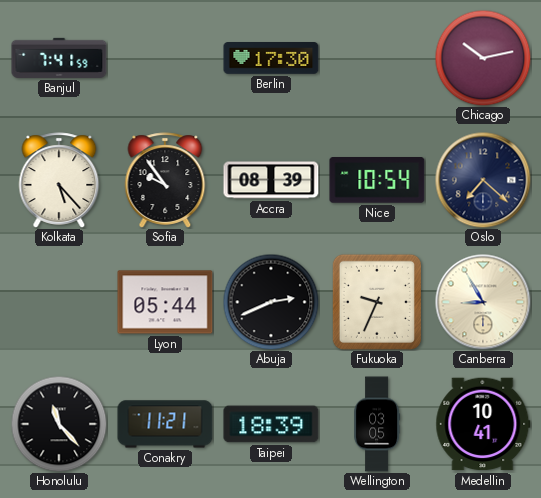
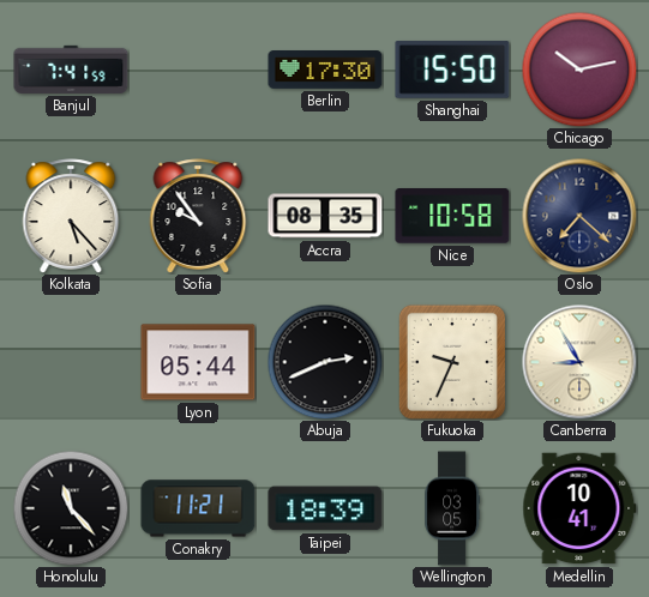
Shanghai: none -> 15:50
Accra: 08:39 -> 08:35
Nice: 10:54 -> 10:58
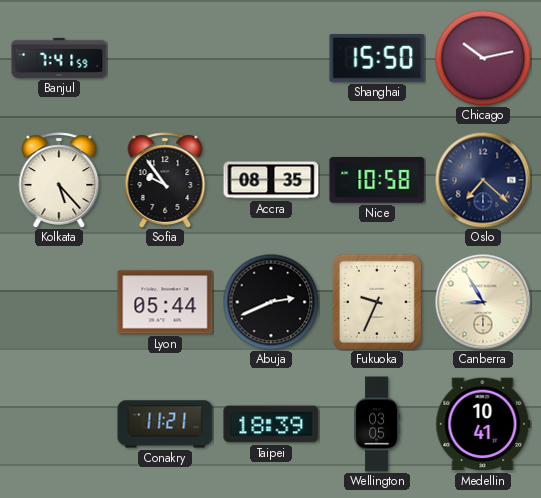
Berlin: 17:30 -> none
Honolulu: 11:23 -> none
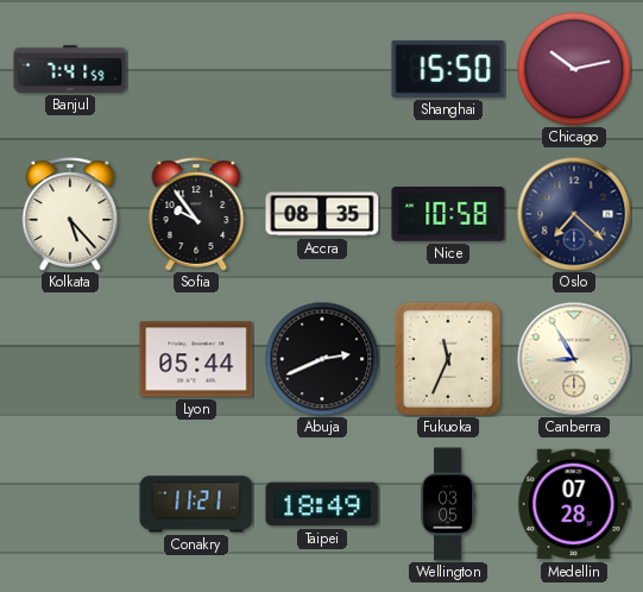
Fukuoka: 9:34 -> 11:34
Taipei: 18:39 -> 18:49
Medellin: 10:41 -> 07:28
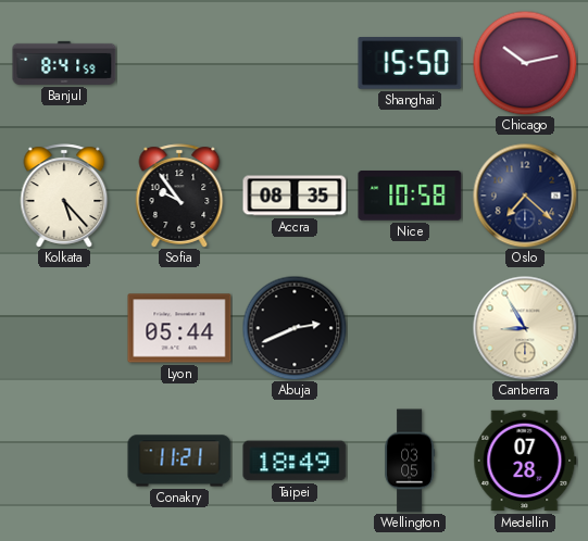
Banjul: 7:41 -> 8:41
Fukuoka: 11:34 -> none
